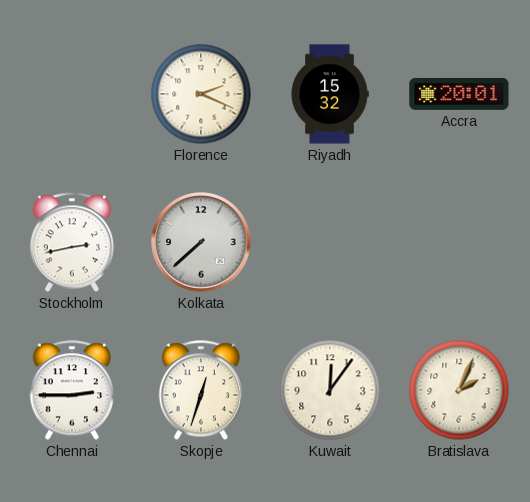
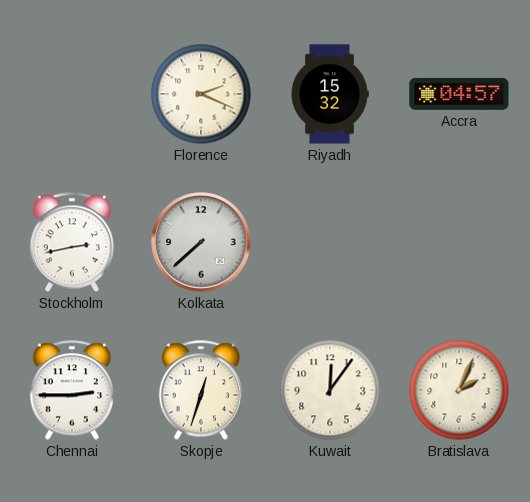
Accra: 20:01 -> 04:57
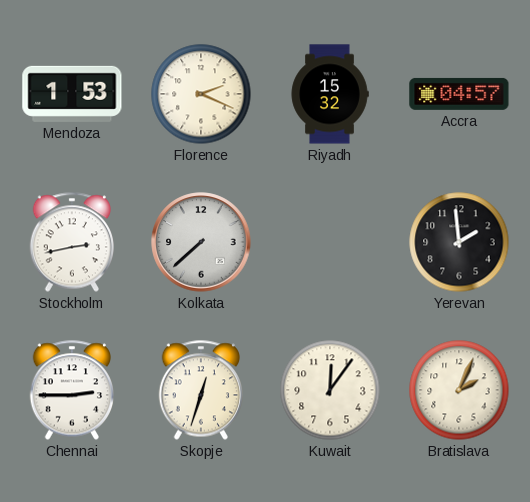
Mendoza: none -> 1:53
Yerevan: none -> 1:59
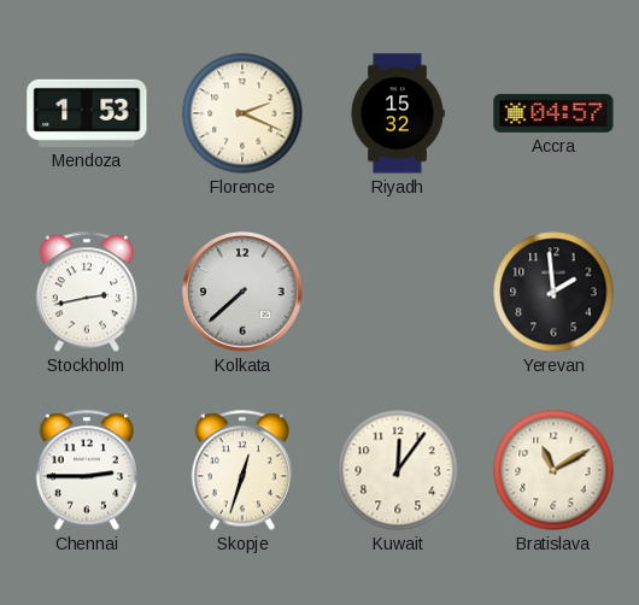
Bratislava: 2:04 -> 11:10
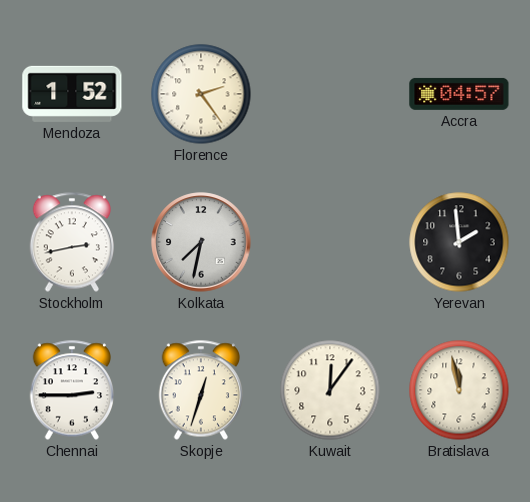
Mendoza: 1:53 -> 1:52
Florence: 2:19 -> 2:24
Riyadh: 15:32 -> none
Kolkata: 7:38 -> 7:32
Bratislava: 11:10 -> 11:58
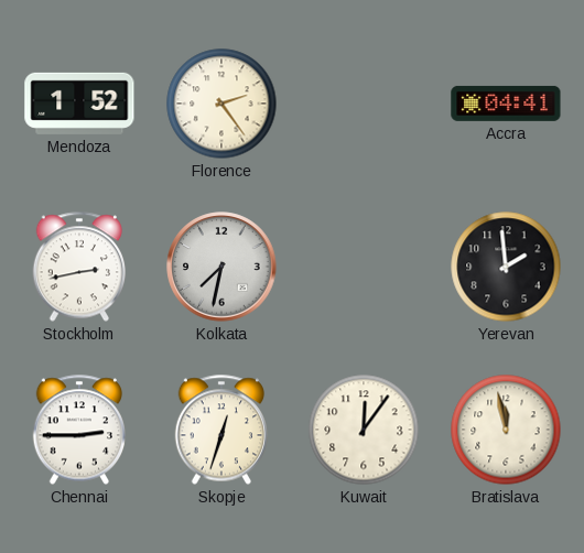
Accra: 04:57 -> 04:41
